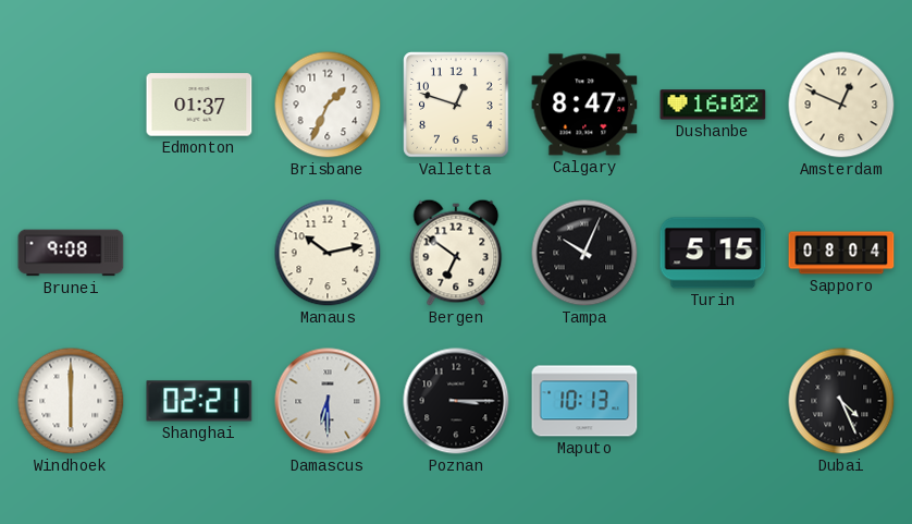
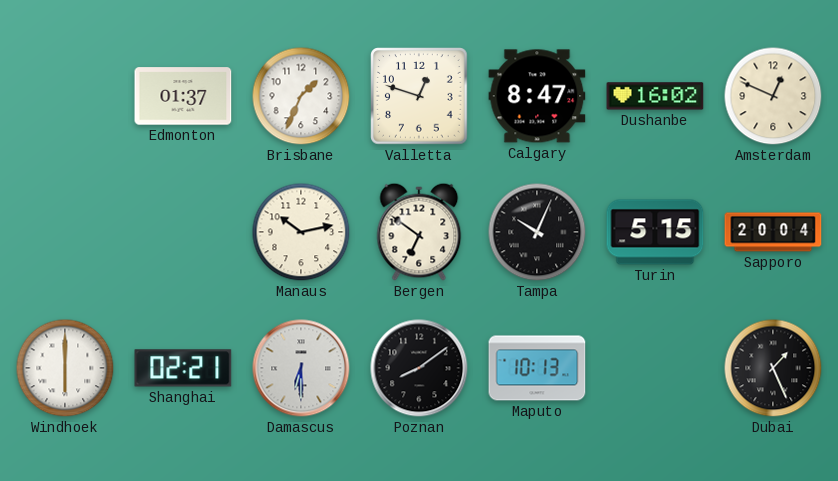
Brunei: 9:08 -> none
Sapporo: 08:04 -> 20:04
Poznan: 3:15 -> 8:09
Dubai: 4:26 -> 1:26
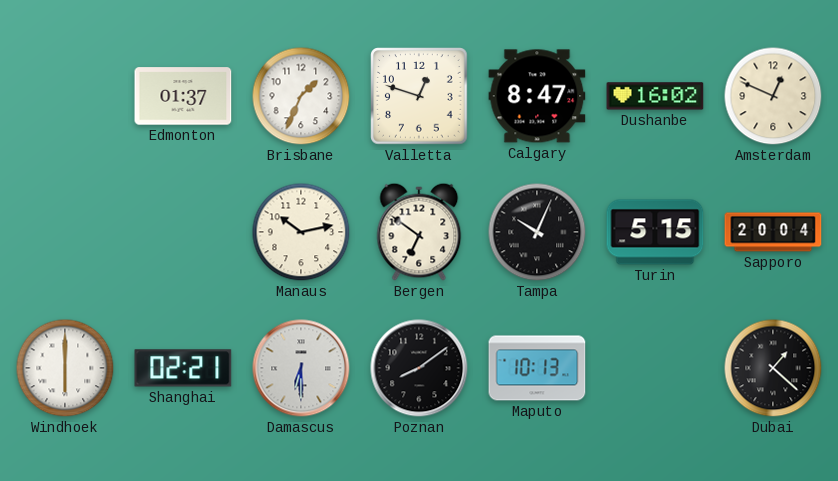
Dubai: 1:26 -> 1:22
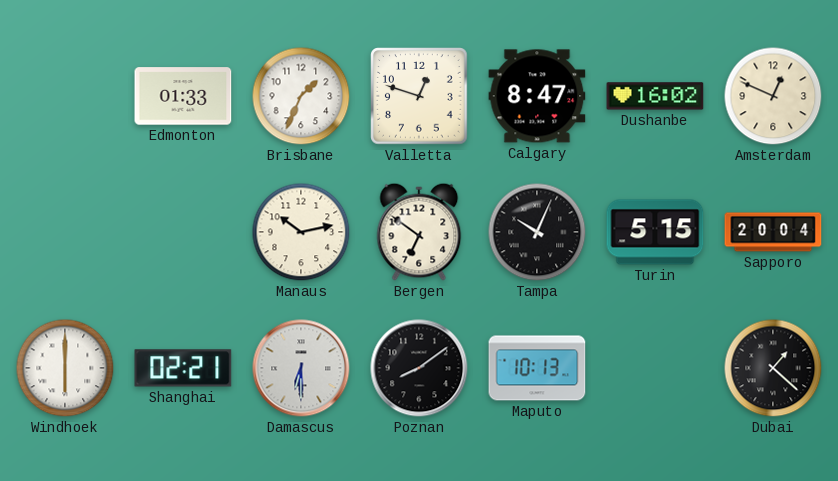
Edmonton: 01:37 -> 01:33
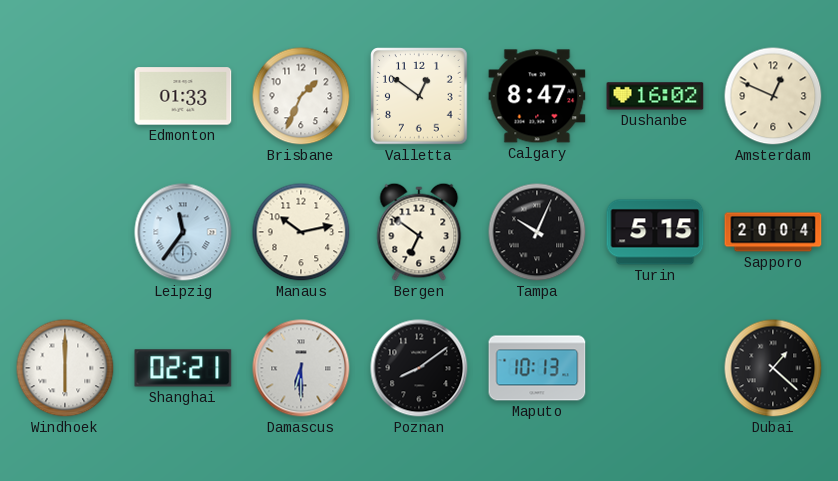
Valletta: 12:48 -> 12:51
Leipzig: none -> 11:36
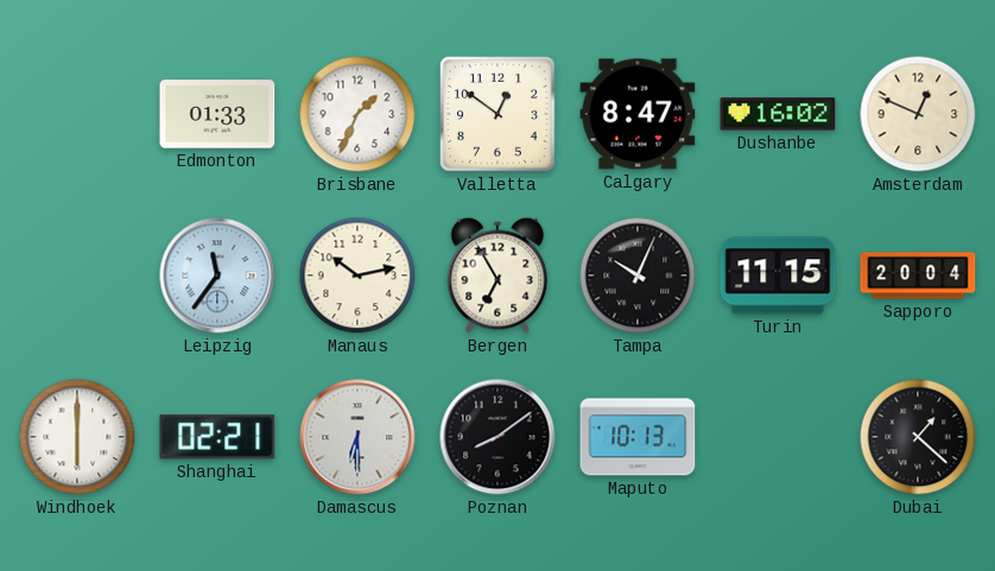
Bergen: 6:51 -> 6:55
Turin: 5:15 -> 11:15
